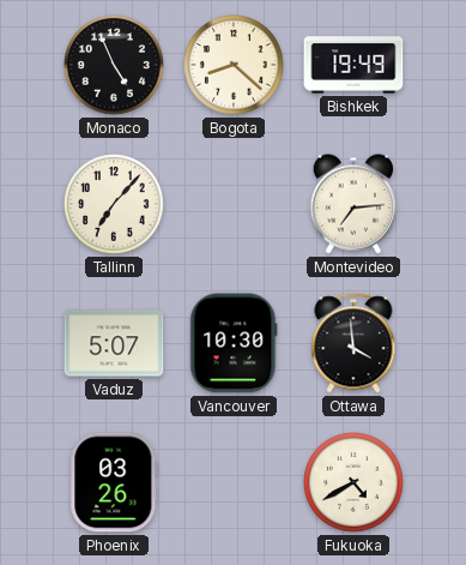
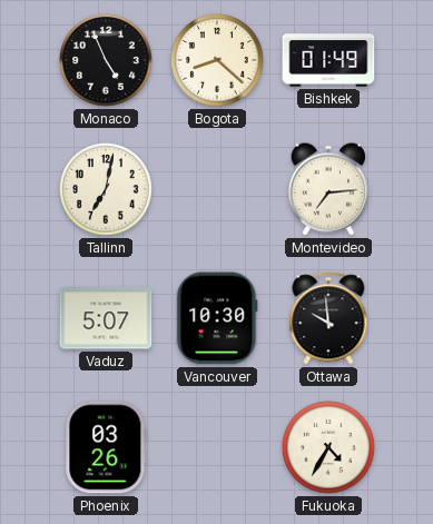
Bishkek: 19:49 -> 01:49
Tallinn: 7:07 -> 7:02
Ottawa: 3:59 -> 9:59
Fukuoka: 4:40 -> 4:35
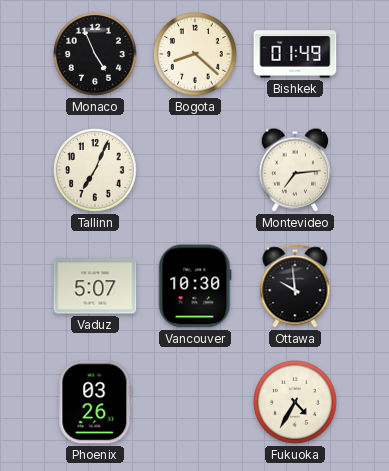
Tallinn: 7:02 -> 7:04
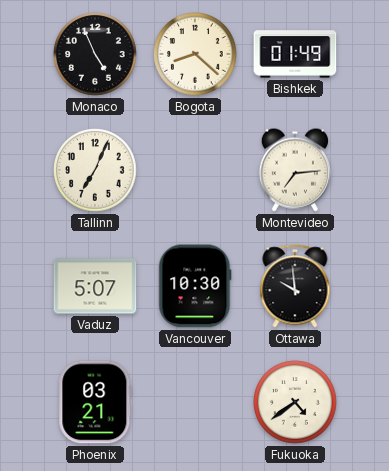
Phoenix: 03:26 -> 03:21
Fukuoka: 4:35 -> 4:39
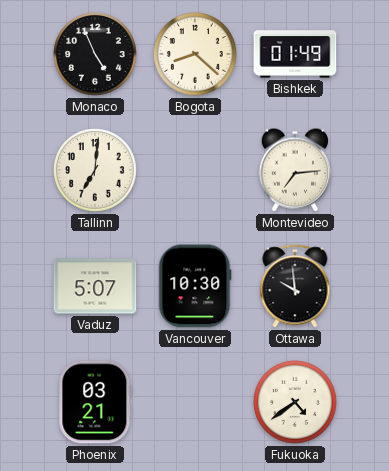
Tallinn: 7:04 -> 7:01
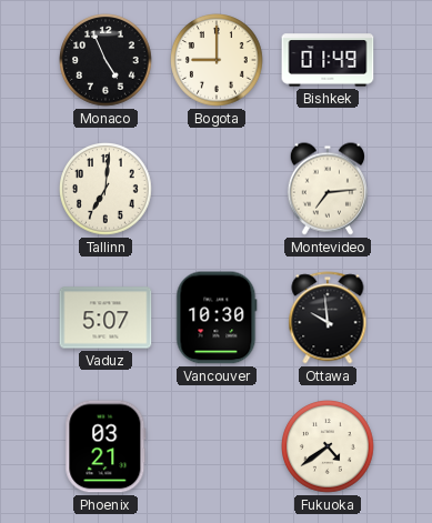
Bogota: 8:22 -> 9:00
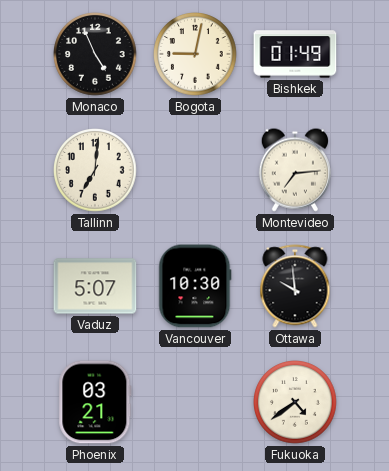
Bogota: 9:00 -> 9:02
